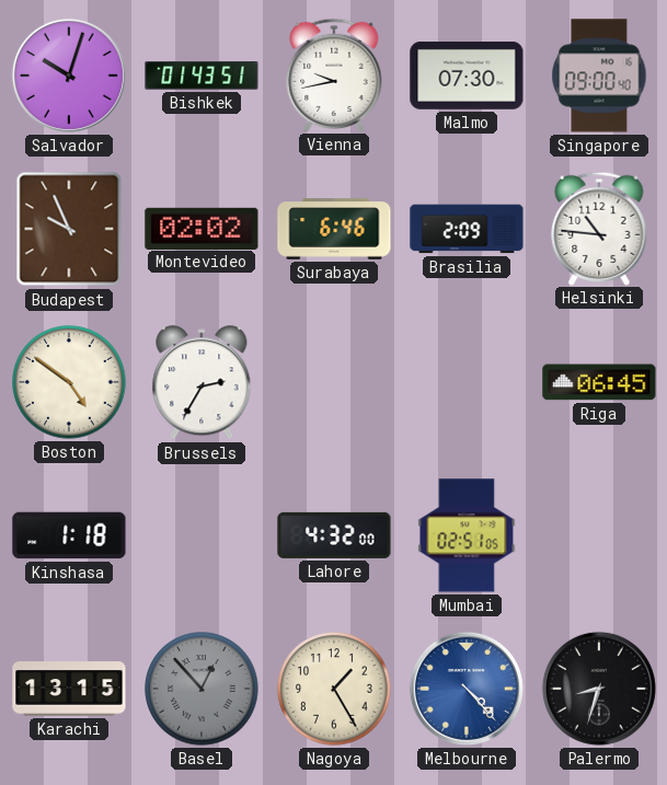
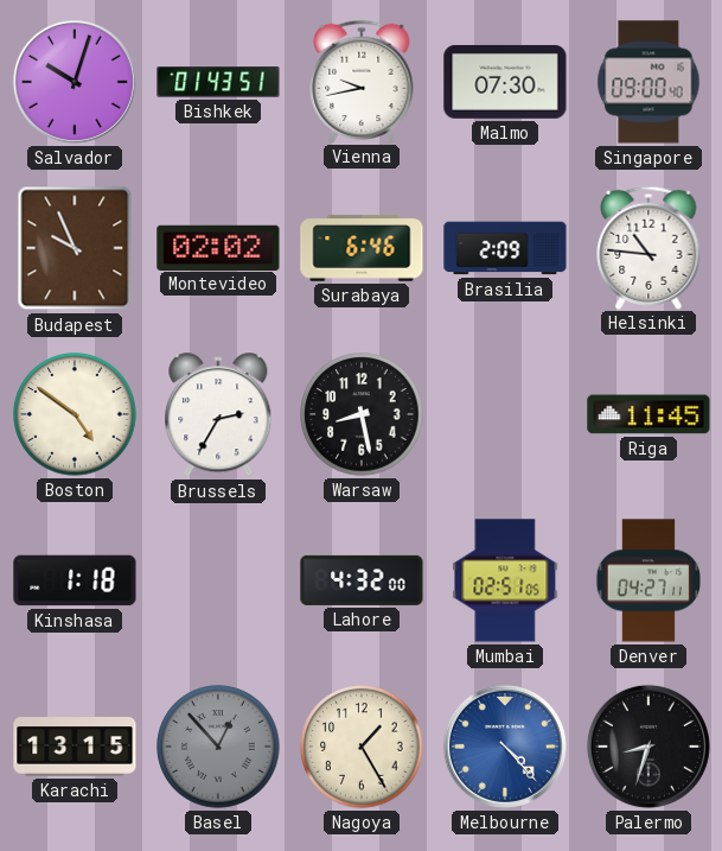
Warsaw: none -> 8:28
Riga: 06:45 -> 11:45
Denver: none -> 04:27
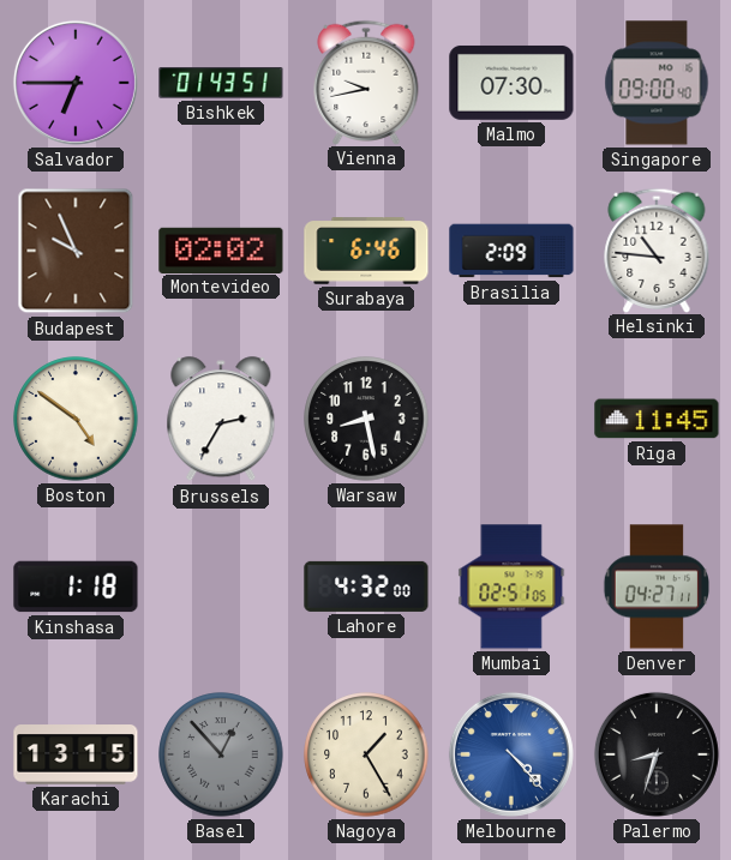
Salvador: 10:03 -> 6:45
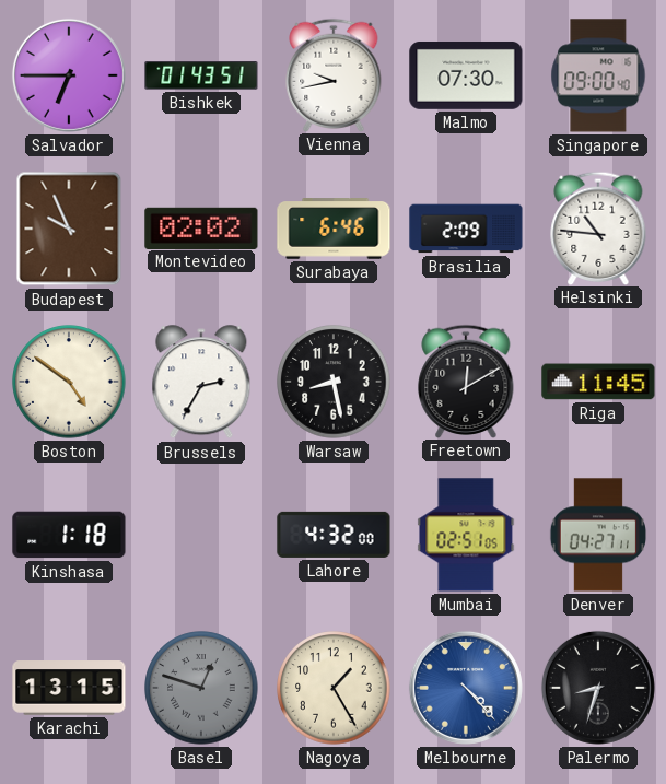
Freetown: none -> 12:10
Basel: 12:53 -> 12:48
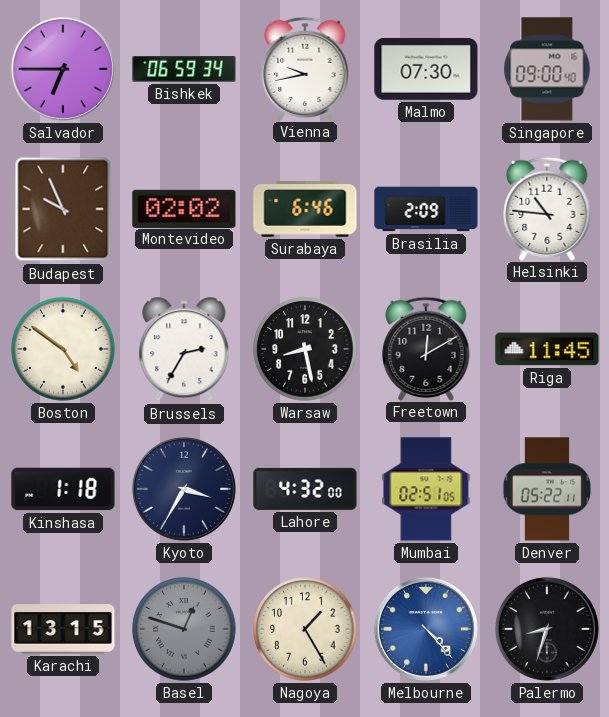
Bishkek: 01:43 -> 06:59
Kyoto: none -> 3:35
Denver: 04:27 -> 05:22
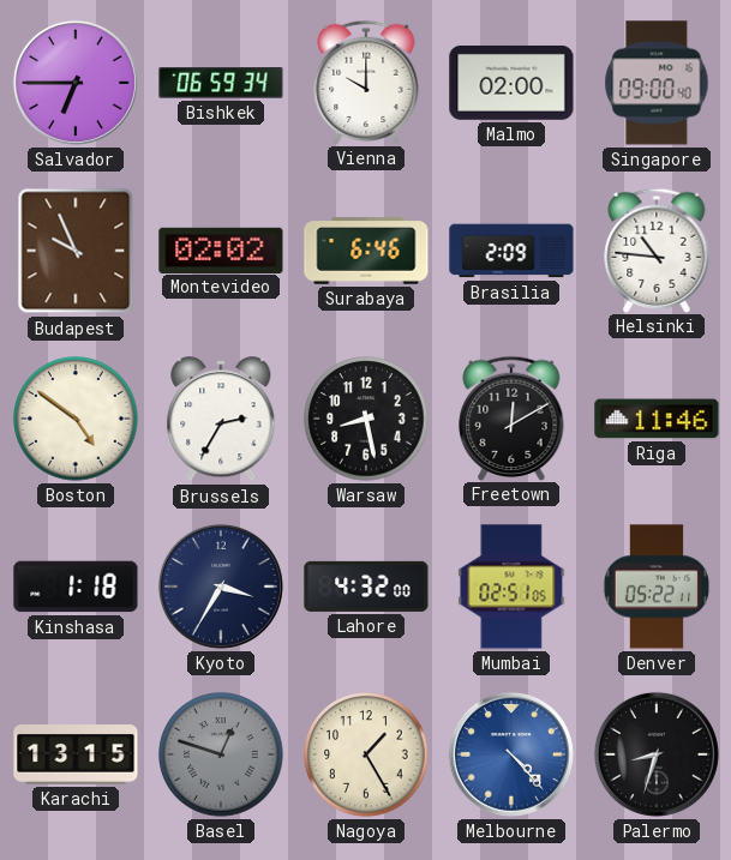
Vienna: 9:43 -> 10:00
Malmo: 07:30 -> 02:00
Riga: 11:45 -> 11:46
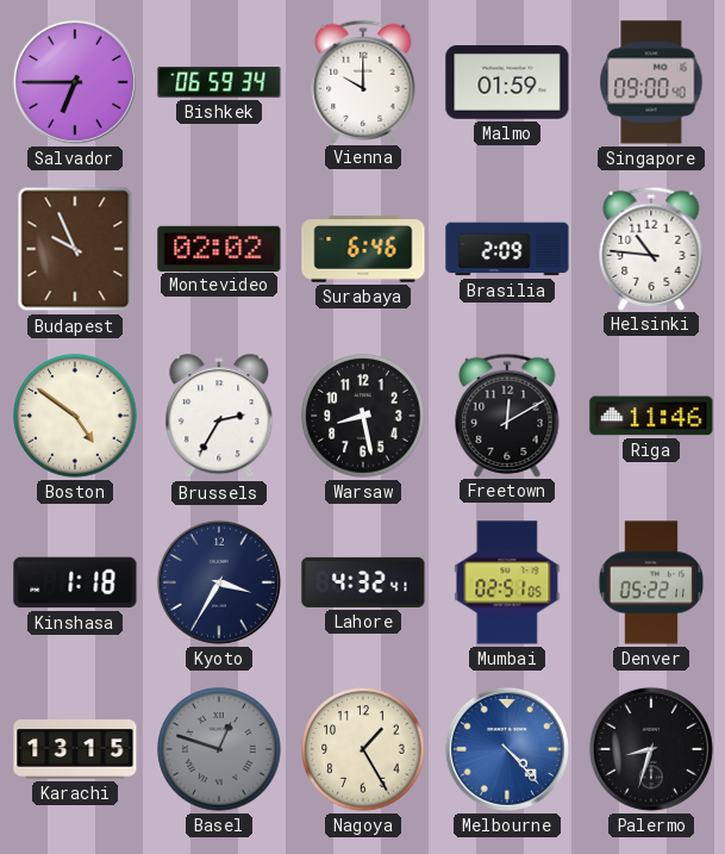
Malmo: 02:00 -> 01:59
Lahore: 4:32:00 -> 4:32:41
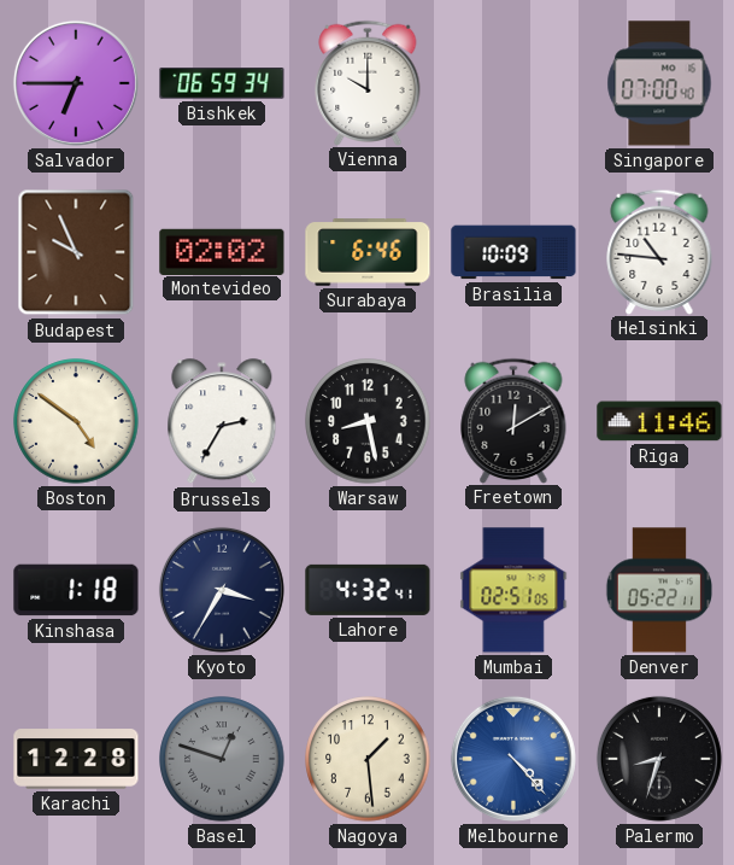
Malmo: 01:59 -> none
Singapore: 09:00 -> 07:00
Brasilia: 2:09 -> 10:09
Karachi: 13:15 -> 12:28
Nagoya: 1:25 -> 1:29
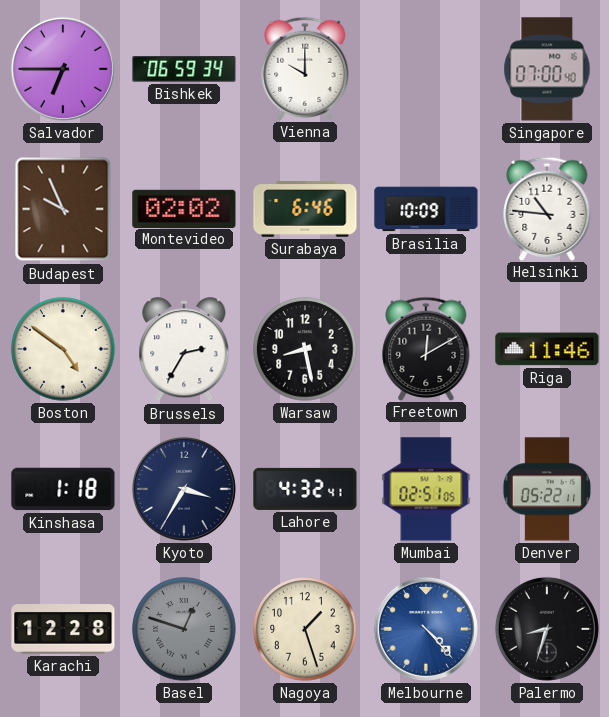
Nagoya: 1:29 -> 1:27
